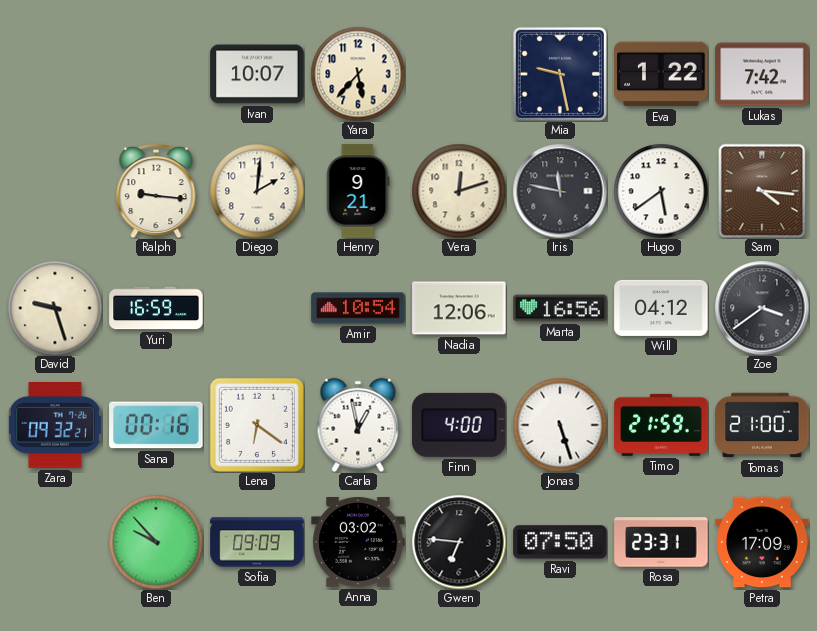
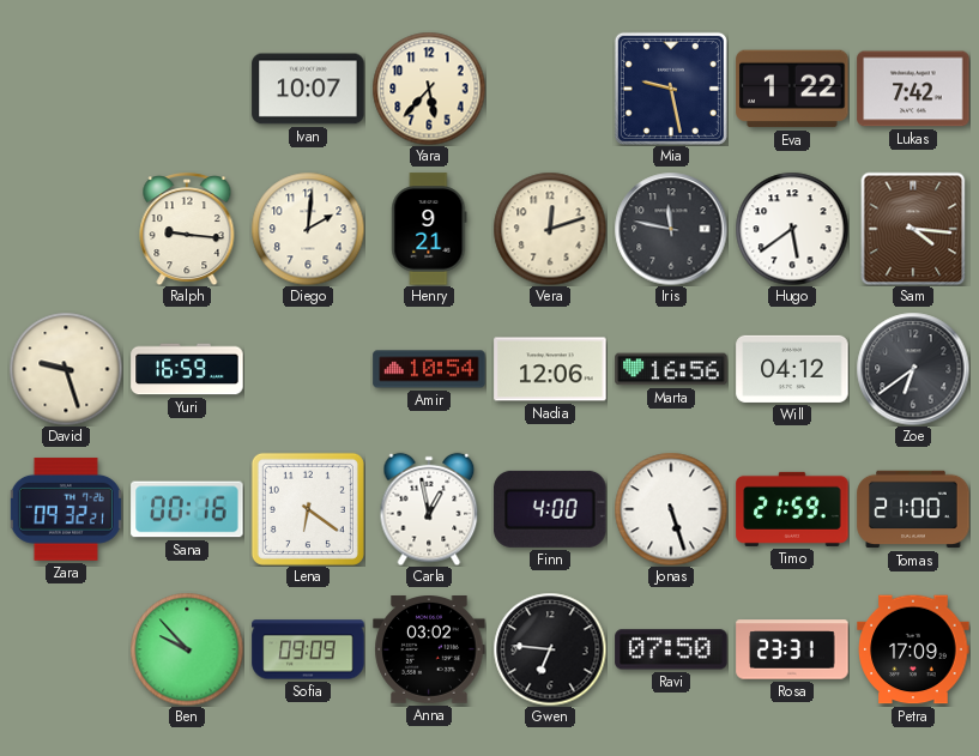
Zoe: 3:39 -> 6:39
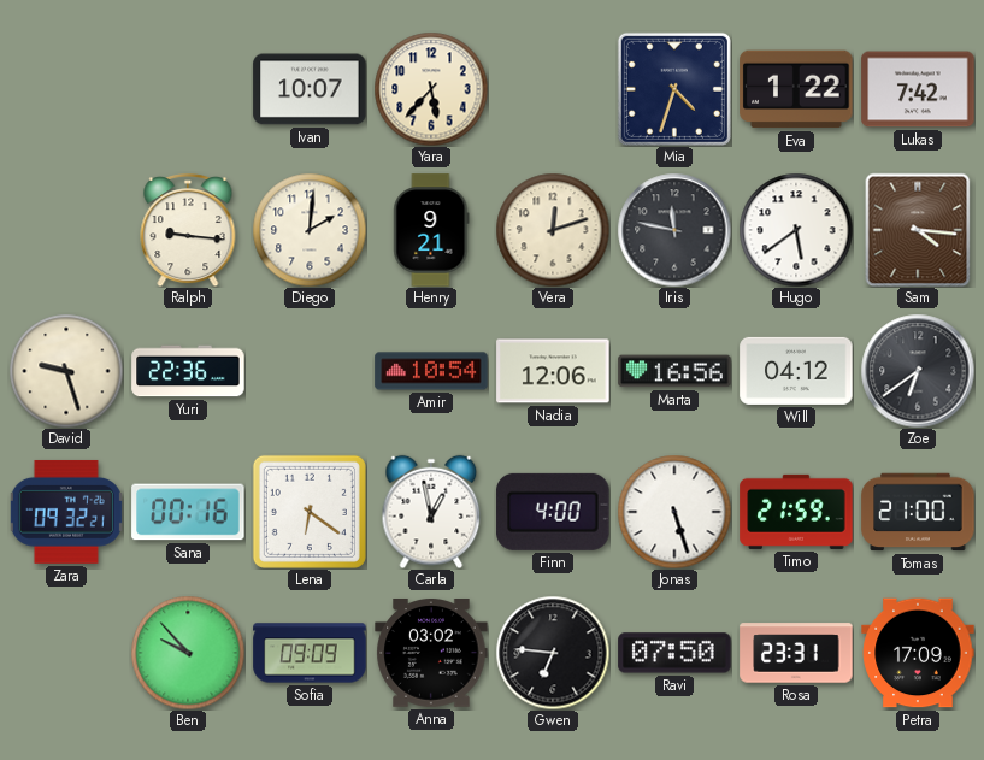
Mia: 9:28 -> 4:33
Yuri: 16:59 -> 22:36
